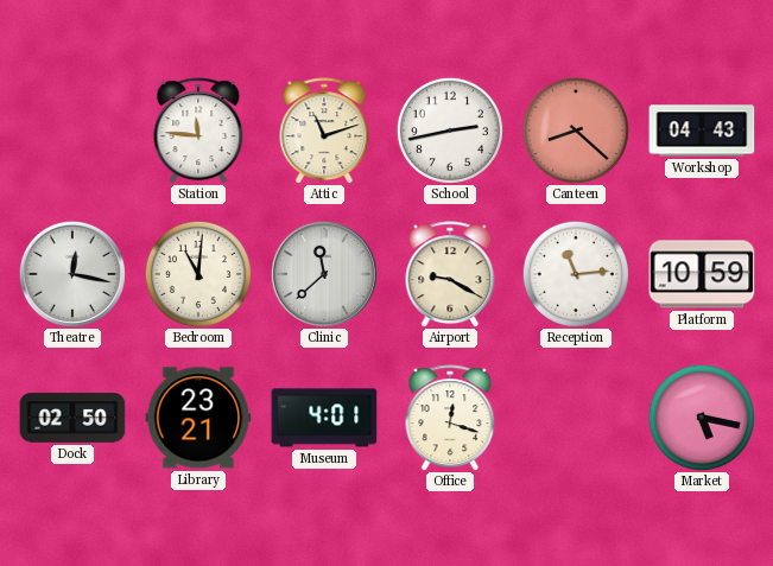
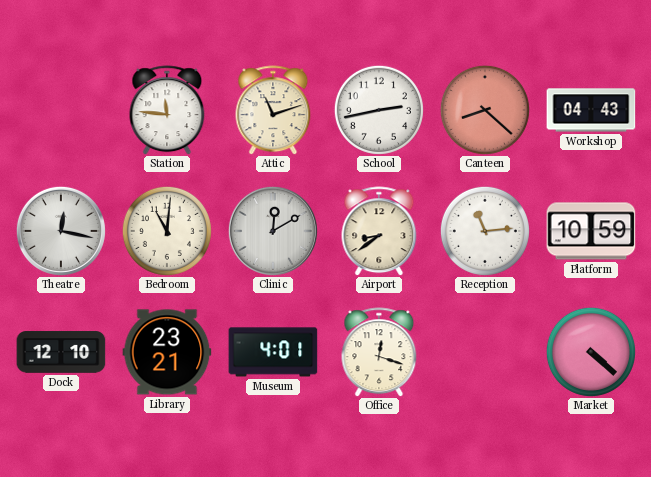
Clinic: 11:38 -> 12:10
Airport: 9:20 -> 8:39
Dock: 02:50 -> 12:10
Market: 5:17 -> 4:22
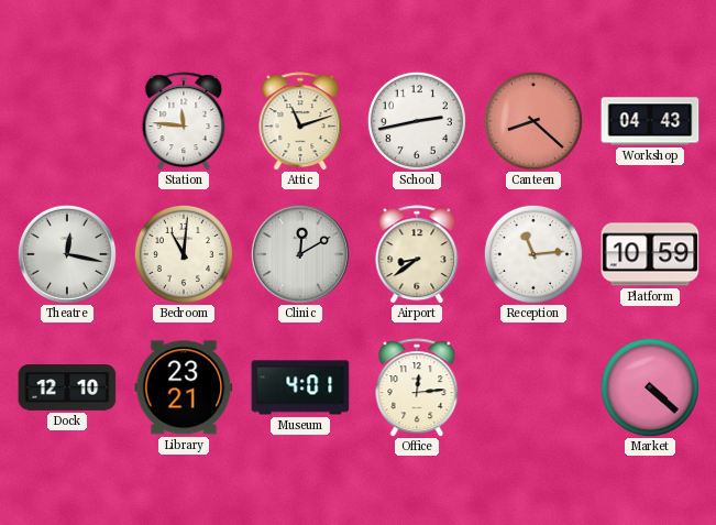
Office: 12:18 -> 12:14
